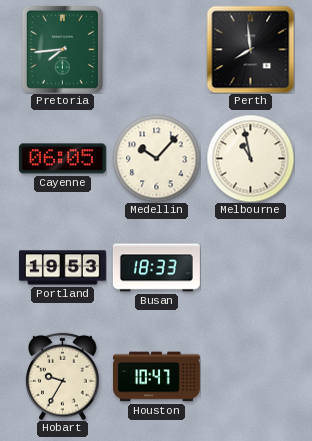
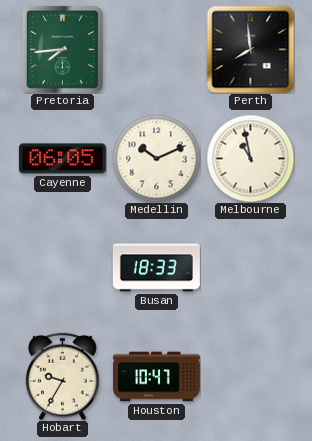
Medellin: 10:07 -> 10:11
Portland: 19:53 -> none
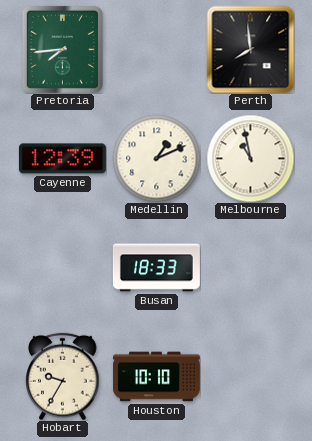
Cayenne: 06:05 -> 12:39
Medellin: 10:11 -> 1:11
Houston: 10:47 -> 10:10
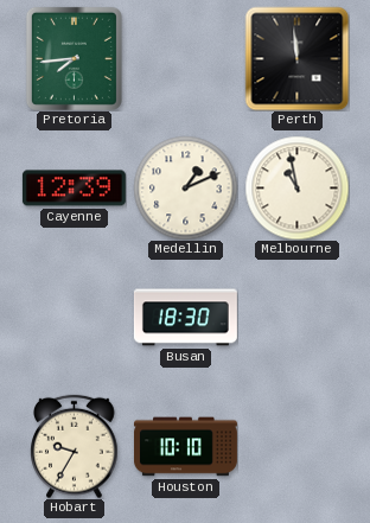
Perth: 7:59 -> 11:59
Busan: 18:33 -> 18:30
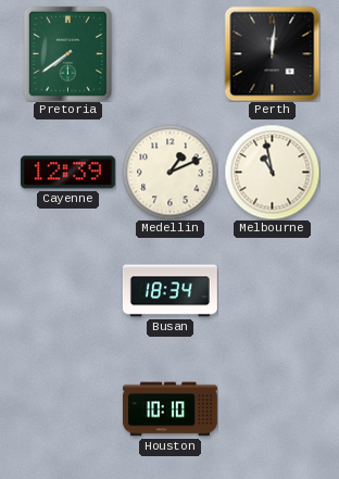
Pretoria: 7:44 -> 7:39
Perth: 11:59 -> 12:01
Busan: 18:30 -> 18:34
Hobart: 9:35 -> none
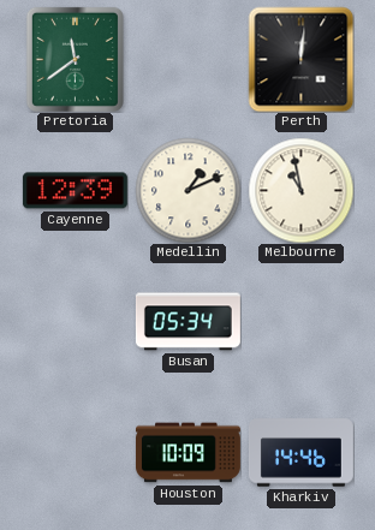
Pretoria: 7:39 -> 11:39
Busan: 18:34 -> 05:34
Houston: 10:10 -> 10:09
Kharkiv: none -> 14:46
